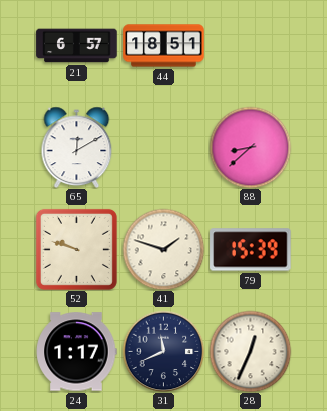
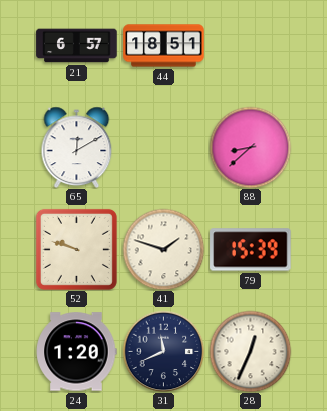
24: 1:17 -> 1:20
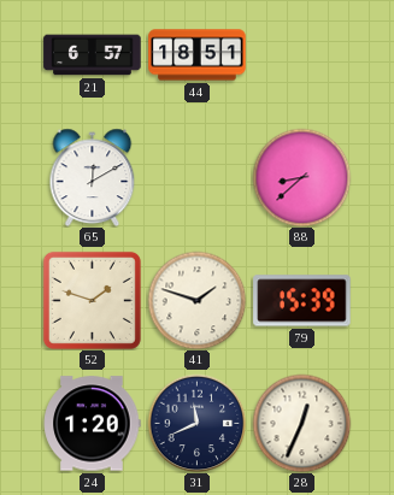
52: 9:48 -> 1:48
